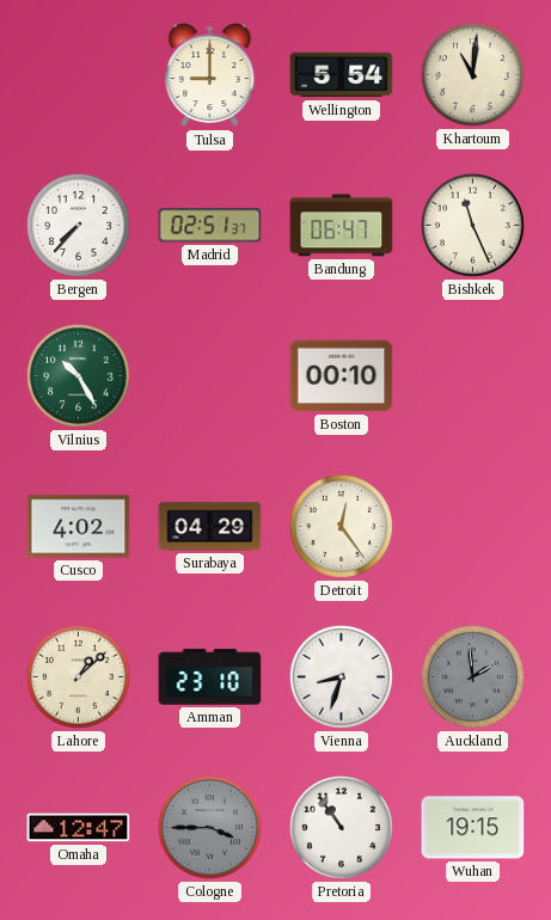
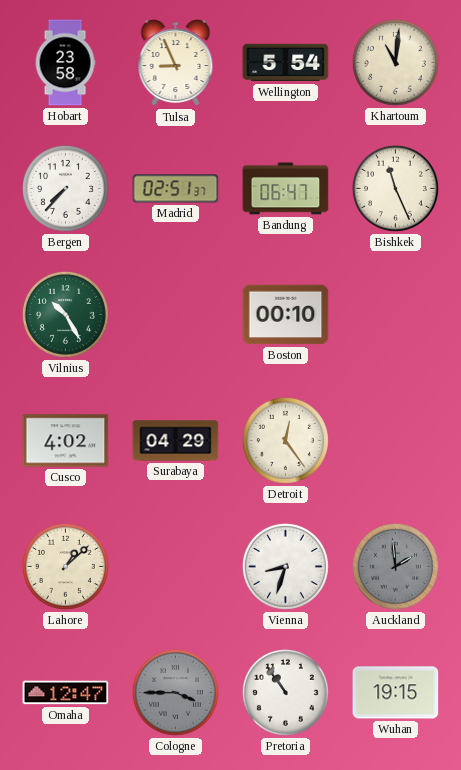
Hobart: none -> 23:58
Tulsa: 9:00 -> 8:56
Amman: 23:10 -> none
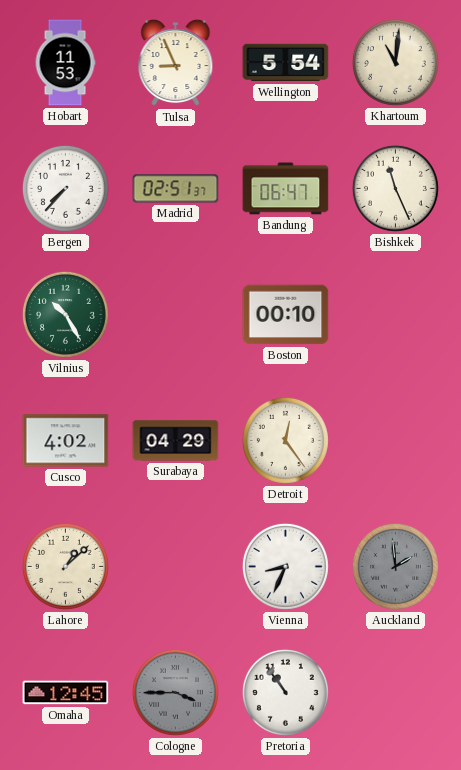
Hobart: 23:58 -> 11:53
Vienna: 8:33 -> 8:34
Omaha: 12:47 -> 12:45
Wuhan: 19:15 -> none
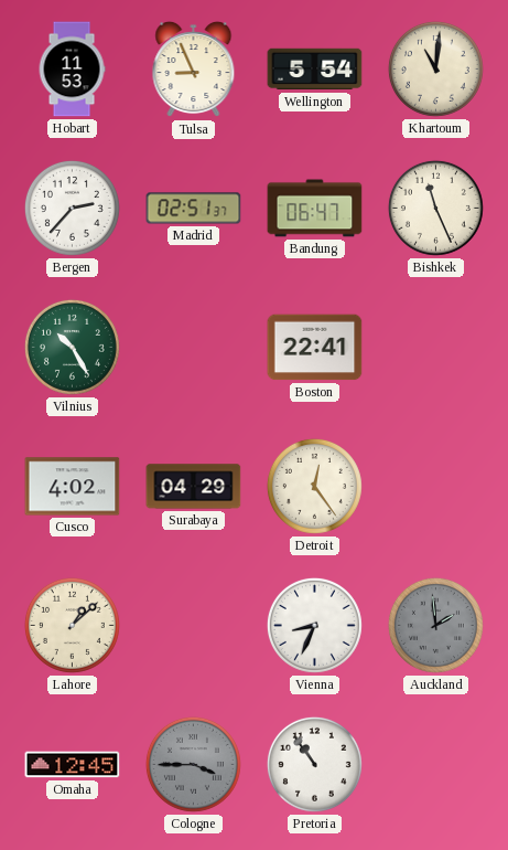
Bergen: 7:37 -> 2:37
Boston: 00:10 -> 22:41
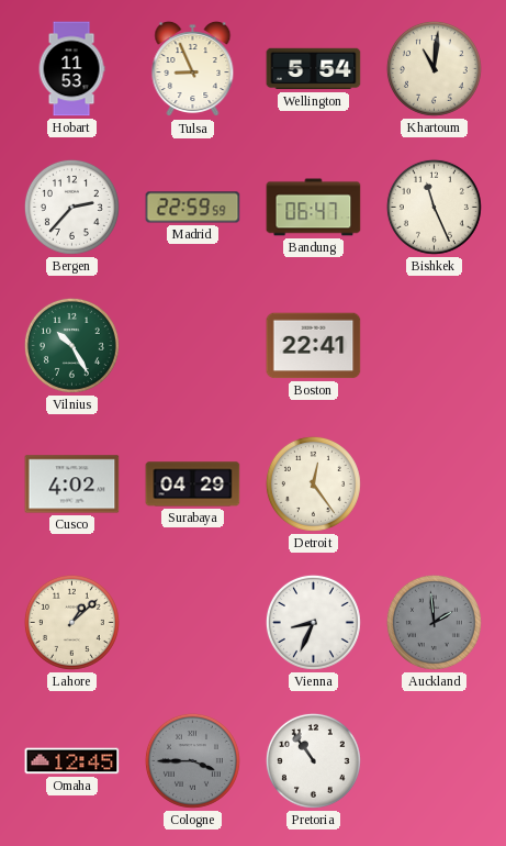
Madrid: 02:51 -> 22:59
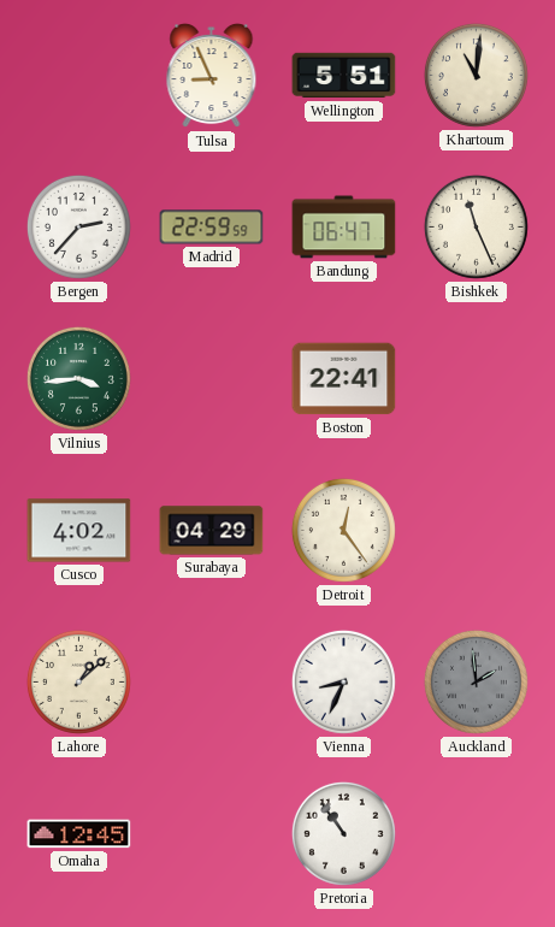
Hobart: 11:53 -> none
Wellington: 5:54 -> 5:51
Vilnius: 10:25 -> 3:44
Cologne: 3:45 -> none
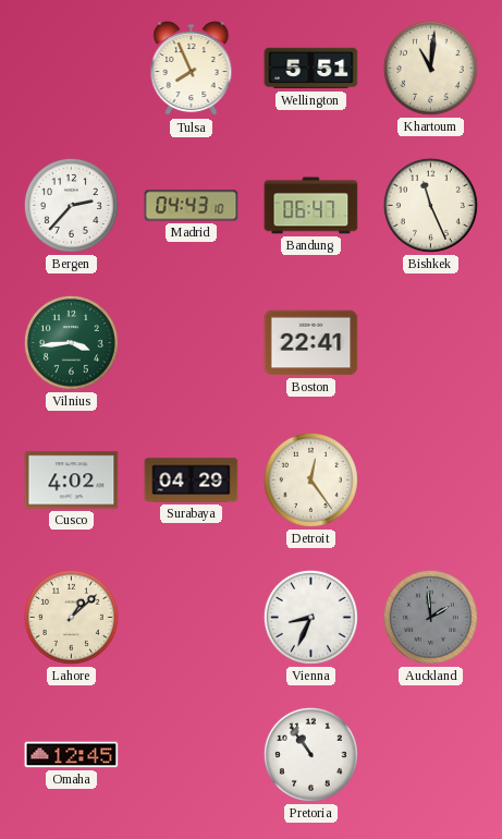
Tulsa: 8:56 -> 7:56
Madrid: 22:59 -> 04:43
